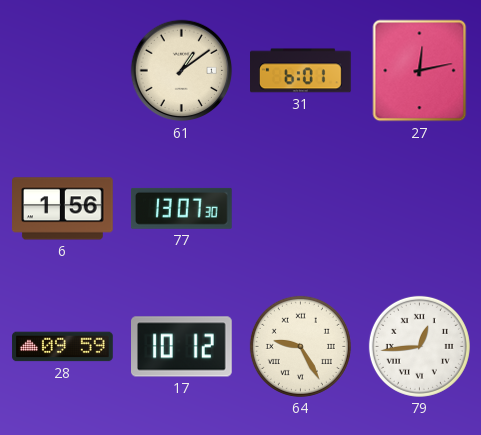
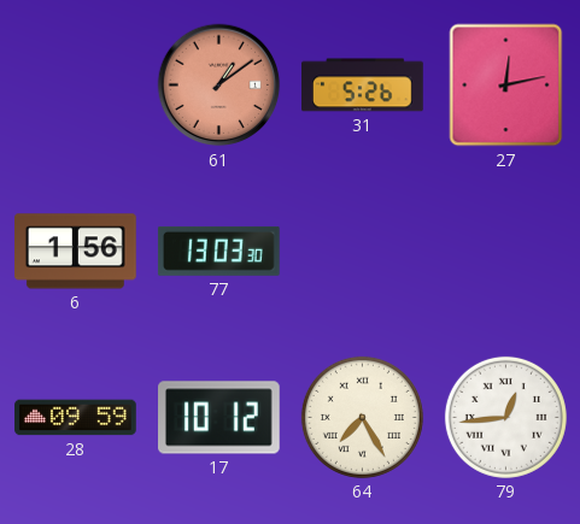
61 dial: cream -> salmon
31: 6:01 -> 5:26
77: 13:07 -> 13:03
64: 9:25 -> 7:25
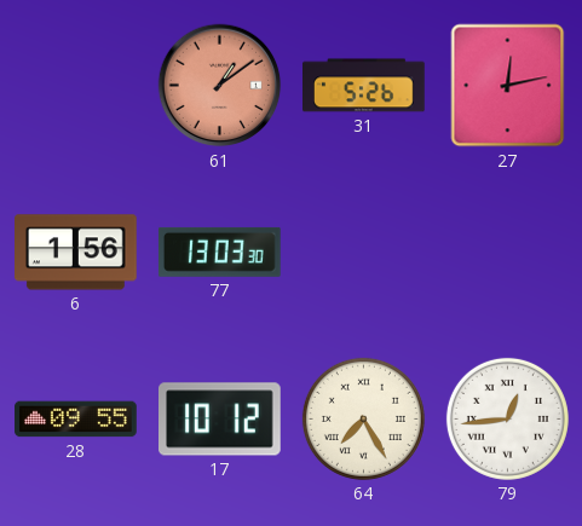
28: 09:59 -> 09:55
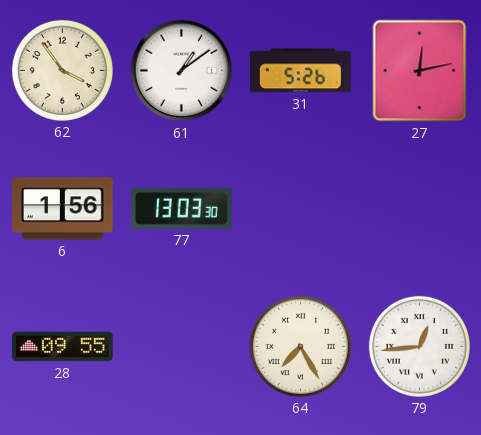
62: none -> 3:54
61 dial: salmon -> white
17: 10:12 -> none
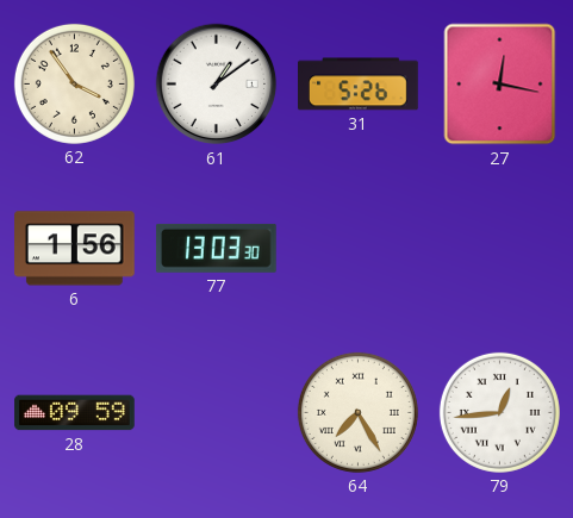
27: 12:13 -> 12:17
28: 09:55 -> 09:59
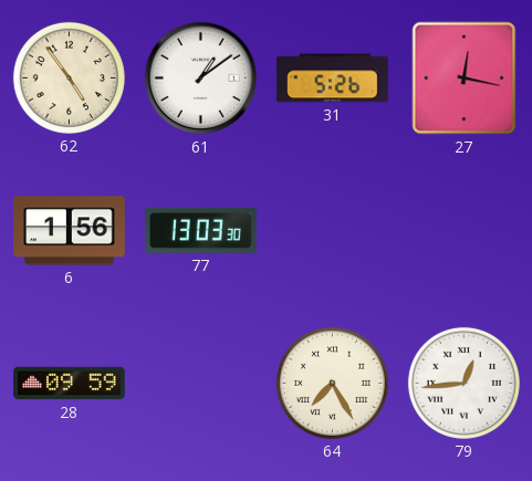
62: 3:54 -> 4:54
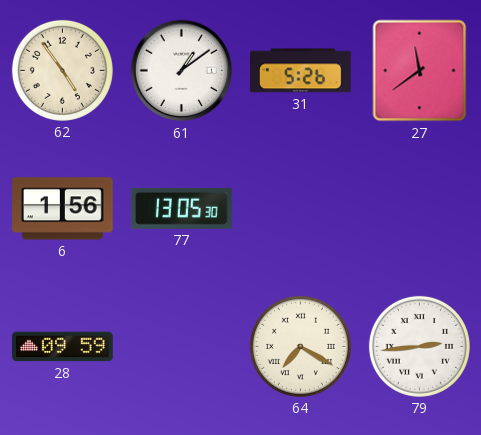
27: 12:17 -> 11:39
77: 13:03 -> 13:05
64: 7:25 -> 7:20
79: 12:44 -> 2:44
